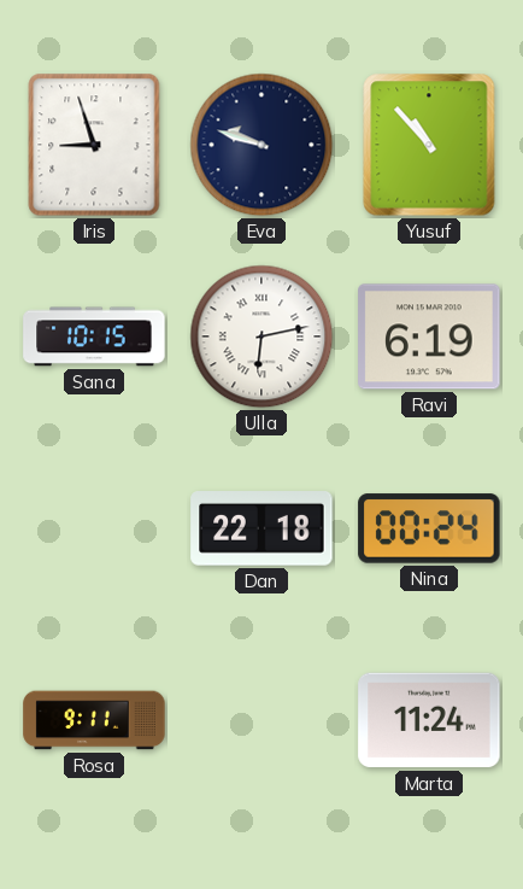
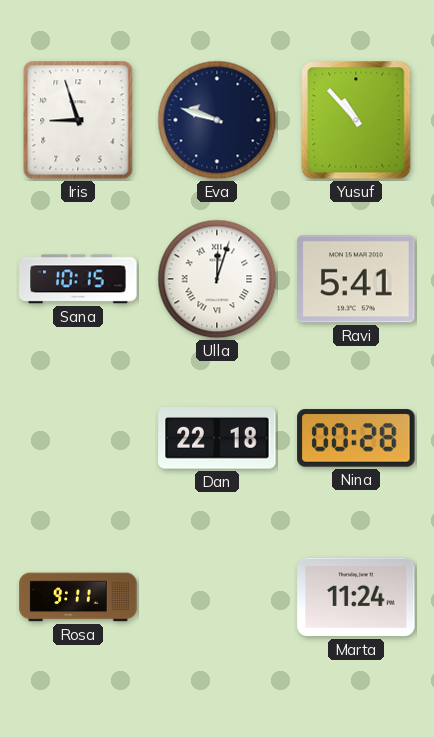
Ulla: 6:13 -> 12:03
Ravi: 6:19 -> 5:41
Nina: 00:24 -> 00:28
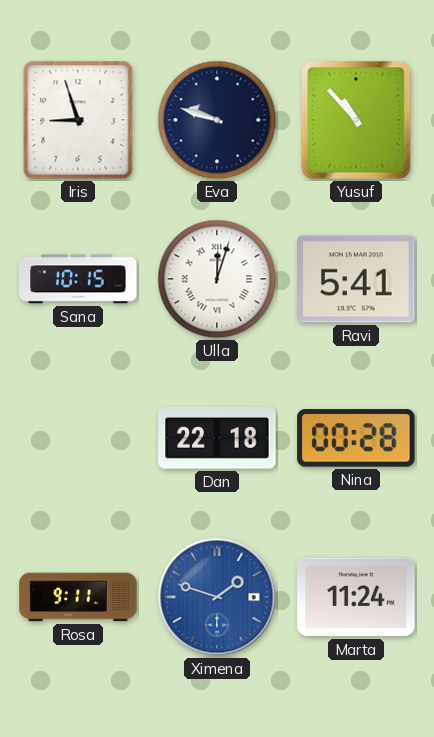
Ximena: none -> 1:48
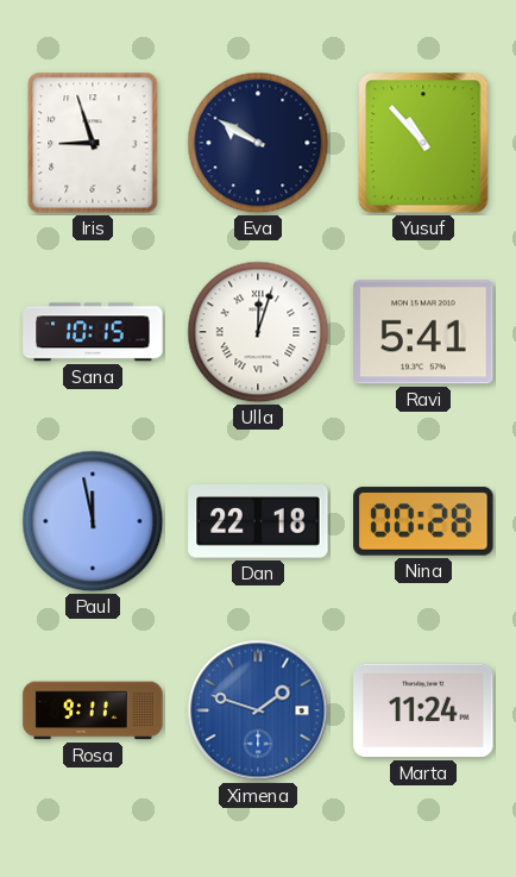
Eva: 9:48 -> 9:50
Paul: none -> 11:58
